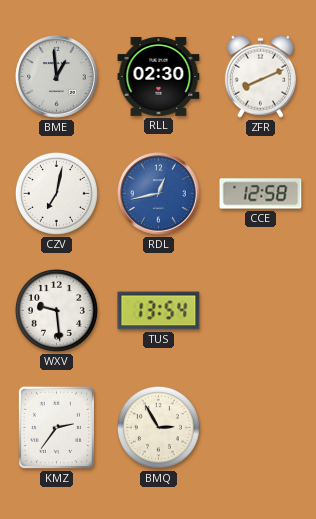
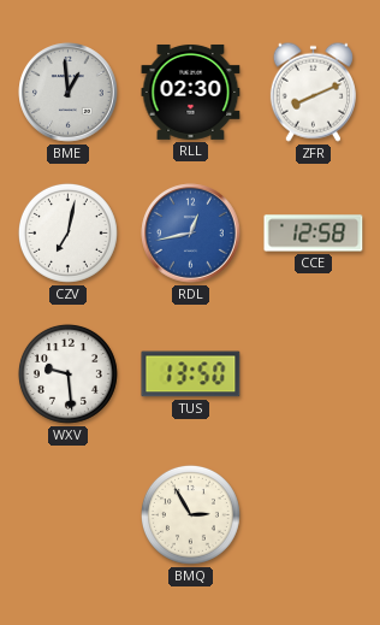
TUS: 13:54 -> 13:50
KMZ: 2:36 -> none
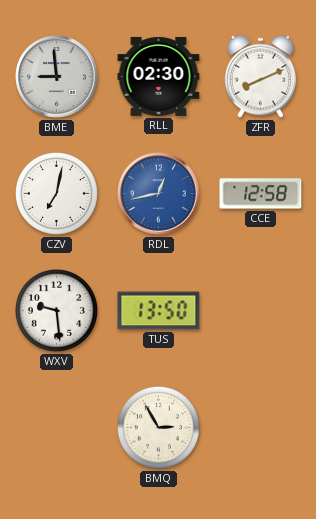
BME: 12:59 -> 8:59
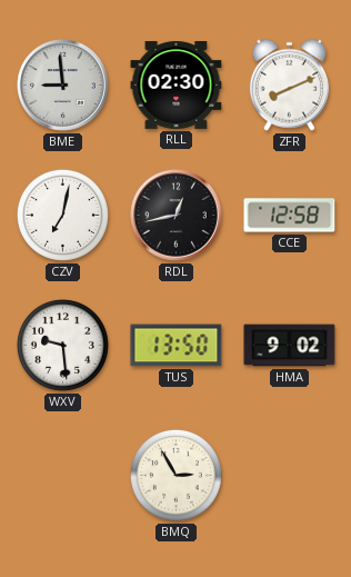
RDL dial: blue -> black
HMA: none -> 9:02
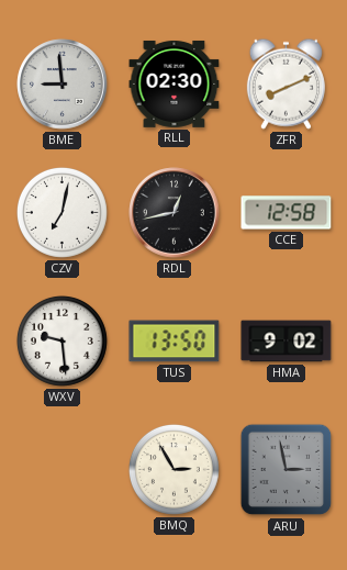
ARU: none -> 2:58
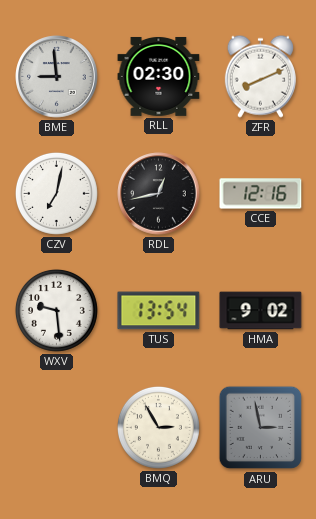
CCE: 12:58 -> 12:16
TUS: 13:50 -> 13:54
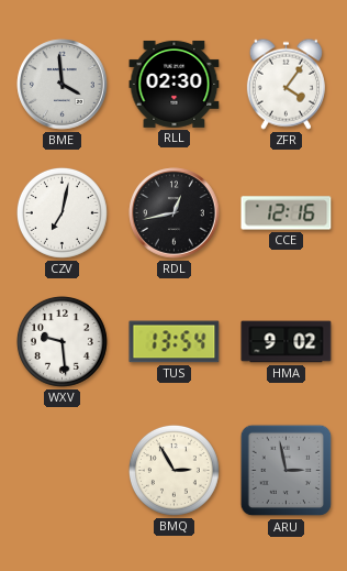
BME: 8:59 -> 3:59
ZFR: 8:11 -> 4:06
